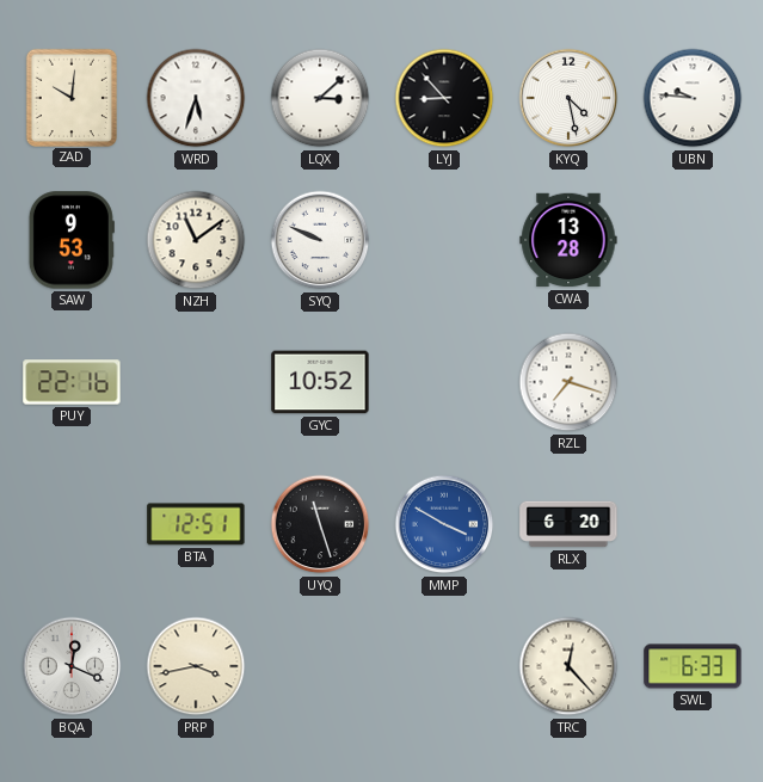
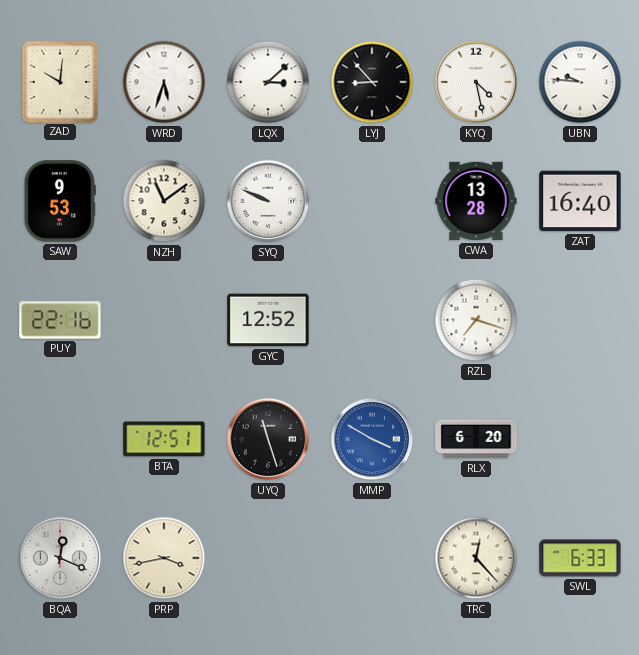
ZAT: none -> 16:40
GYC: 10:52 -> 12:52
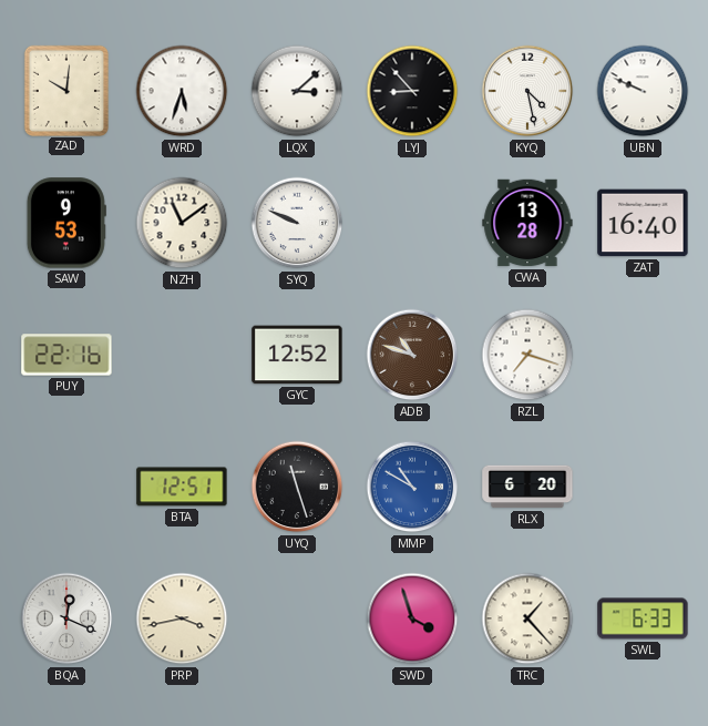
UBN: 9:46 -> 9:49
ADB: none -> 10:48
MMP: 3:50 -> 10:50
SWD: none -> 3:57
TRC: 12:23 -> 1:23
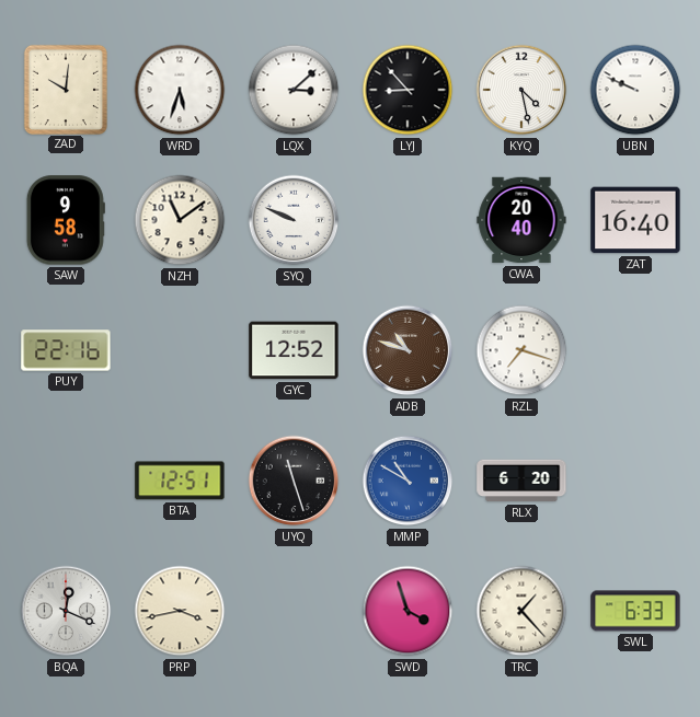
SAW: 9:53 -> 9:58
CWA: 13:28 -> 20:40
